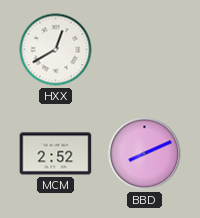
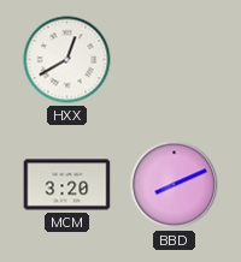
MCM: 2:52 -> 3:20
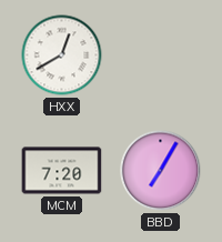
MCM: 3:20 -> 7:20
BBD: 8:11 -> 7:05
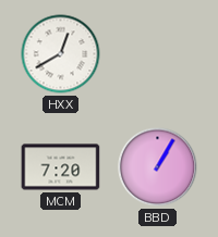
BBD: 7:05 -> 1:05
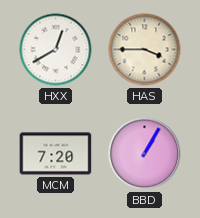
HAS: none -> 3:45
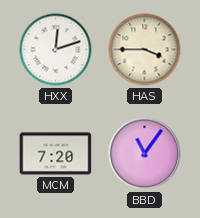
HXX: 12:40 -> 12:12
BBD: 1:05 -> 11:06
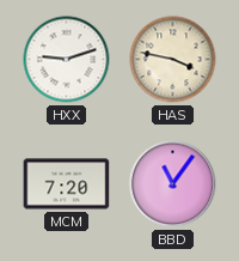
HXX: 12:12 -> 9:12
HAS: 3:45 -> 3:47
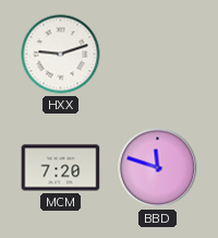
HAS: 3:47 -> none
BBD: 11:06 -> 11:48
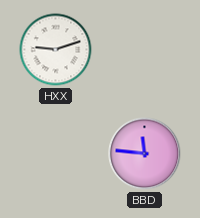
MCM: 7:20 -> none
BBD: 11:48 -> 11:46
